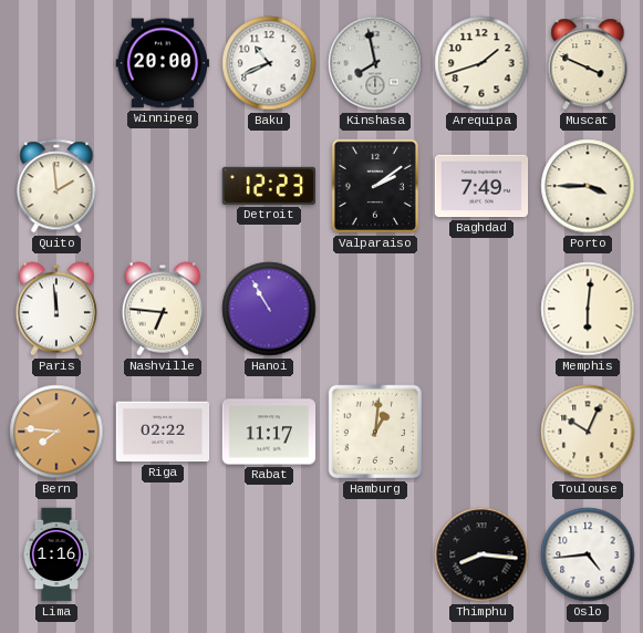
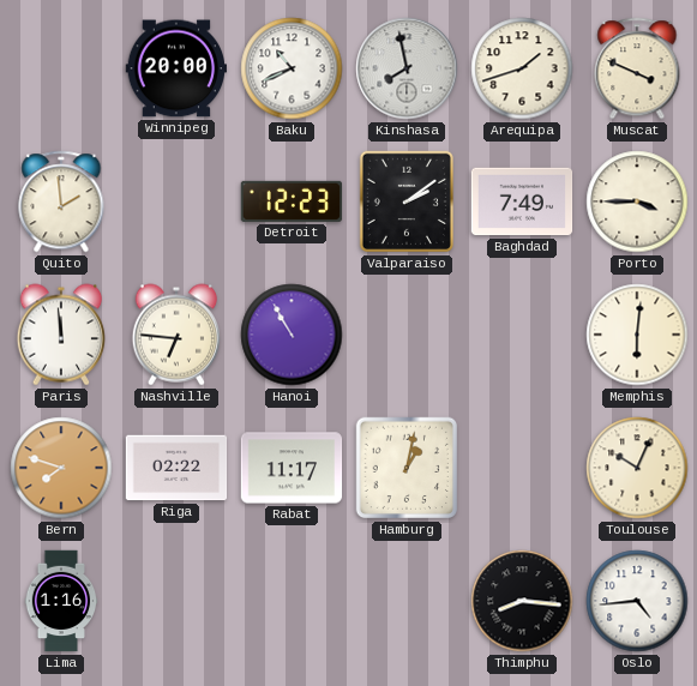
Bern: 7:46 -> 7:48
Hamburg: 1:01 -> 1:02
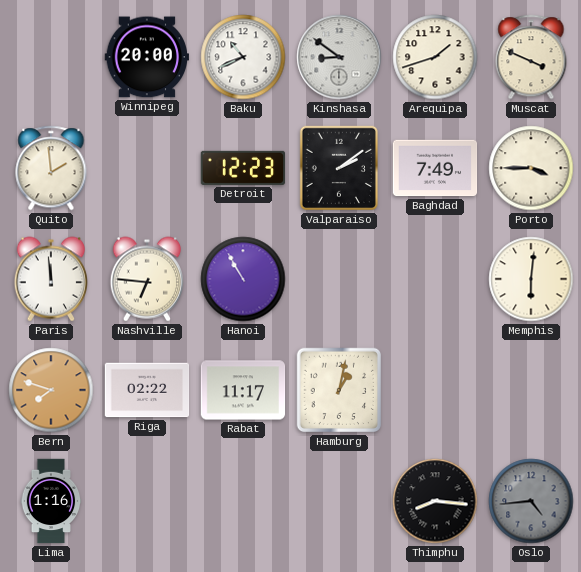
Kinshasa: 7:58 -> 8:51
Toulouse: 10:04 -> none
Oslo dial: white -> grey
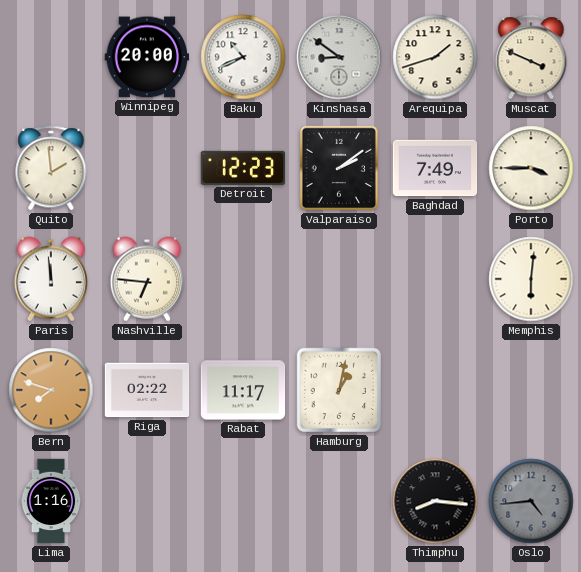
Hanoi: 10:55 -> none
